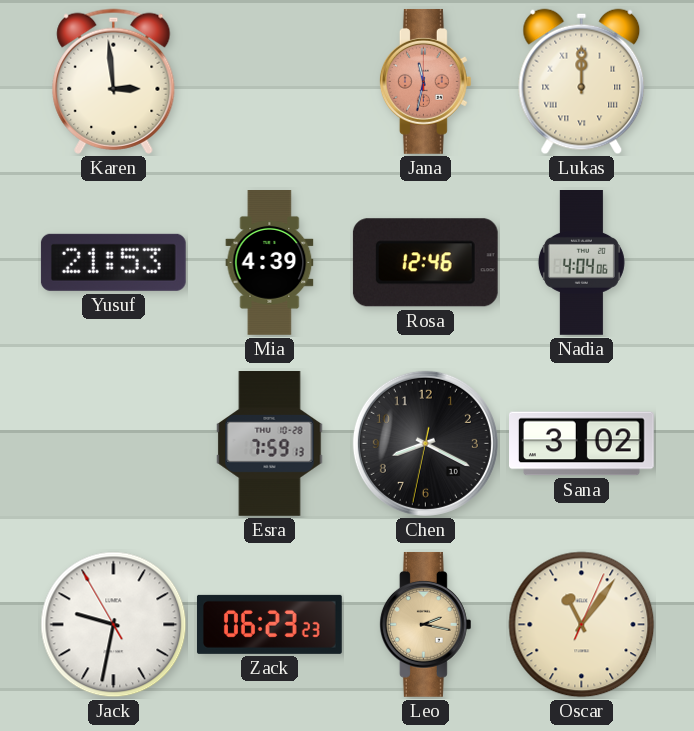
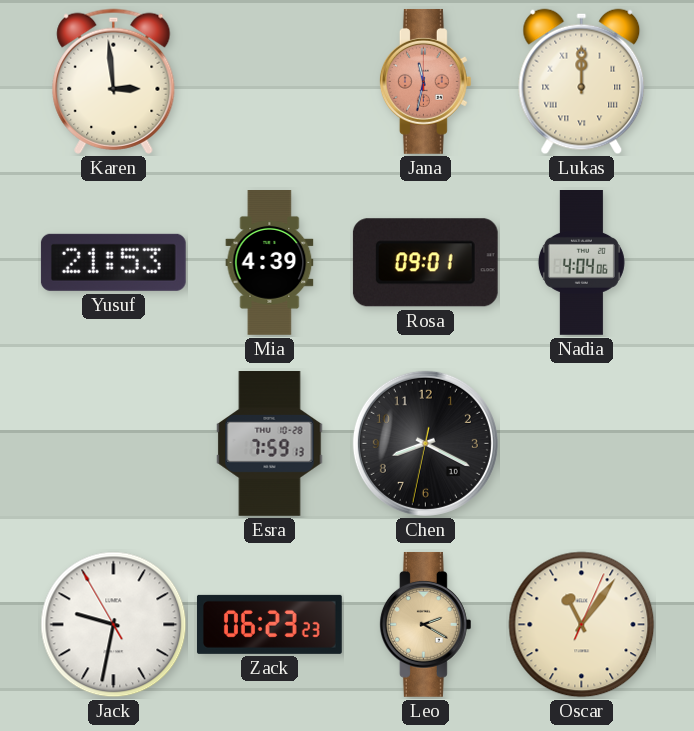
Rosa: 12:46 -> 09:01
Sana: 3:02 -> none
Leo: 2:17 -> 2:20
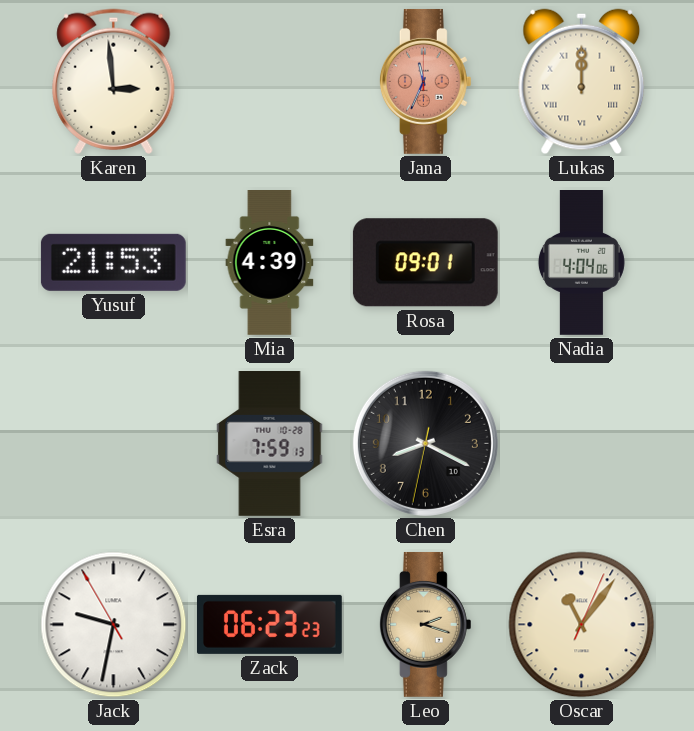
Jana: 11:32 -> 11:34
Leo: 2:20 -> 2:18
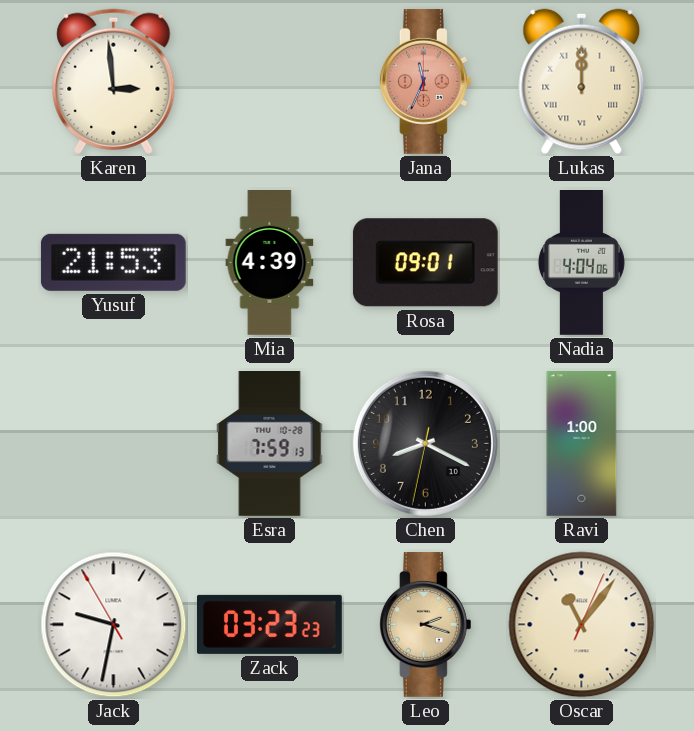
Ravi: none -> 1:00
Zack: 06:23 -> 03:23
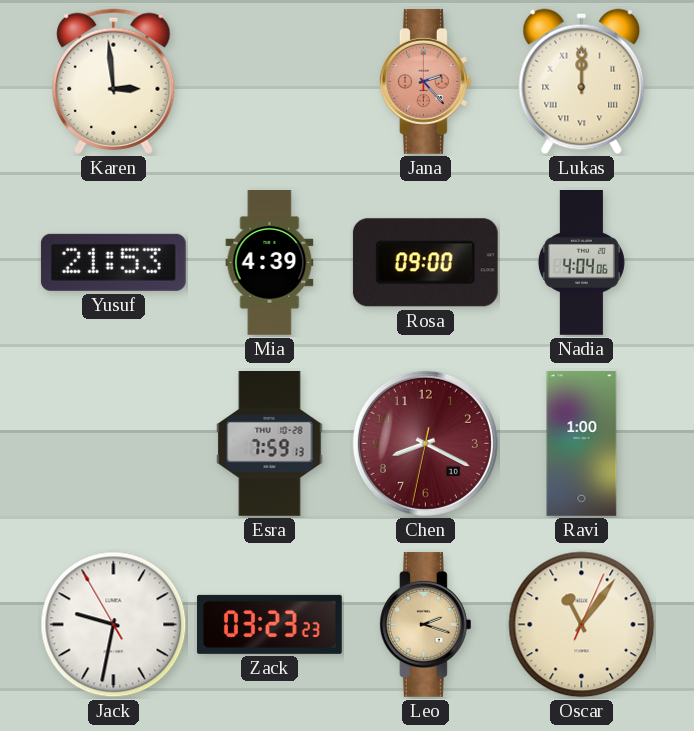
Jana: 11:34 -> 2:23
Rosa: 09:01 -> 09:00
Chen dial: black -> burgundy
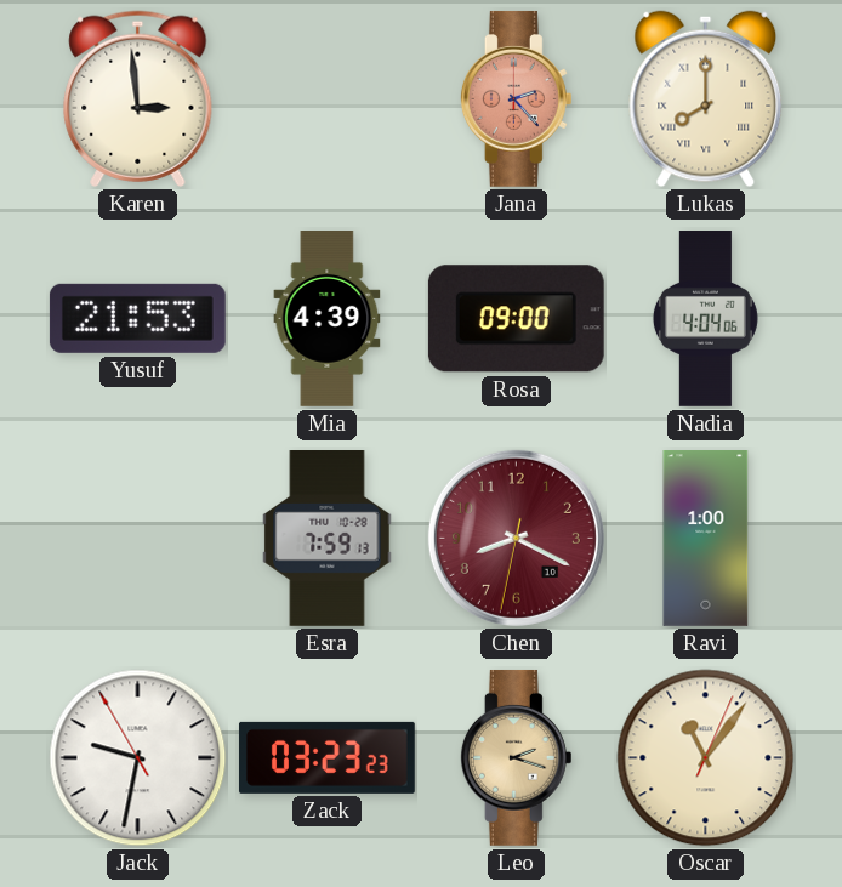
Lukas: 12:00 -> 8:00
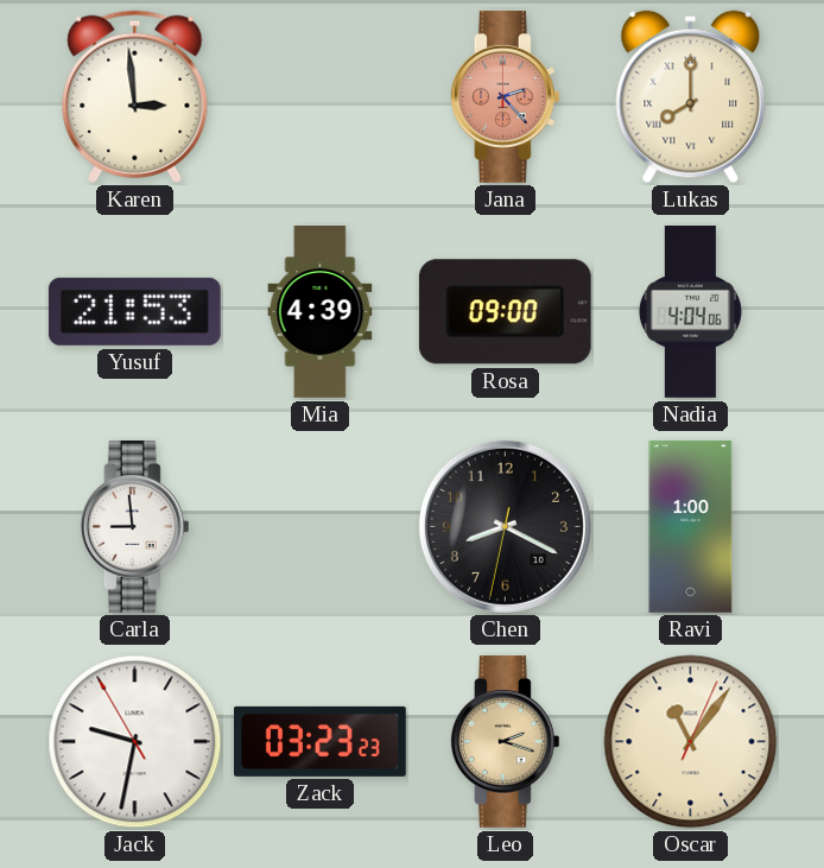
Carla: none -> 8:59
Esra: 7:59 -> none
Chen dial: burgundy -> black
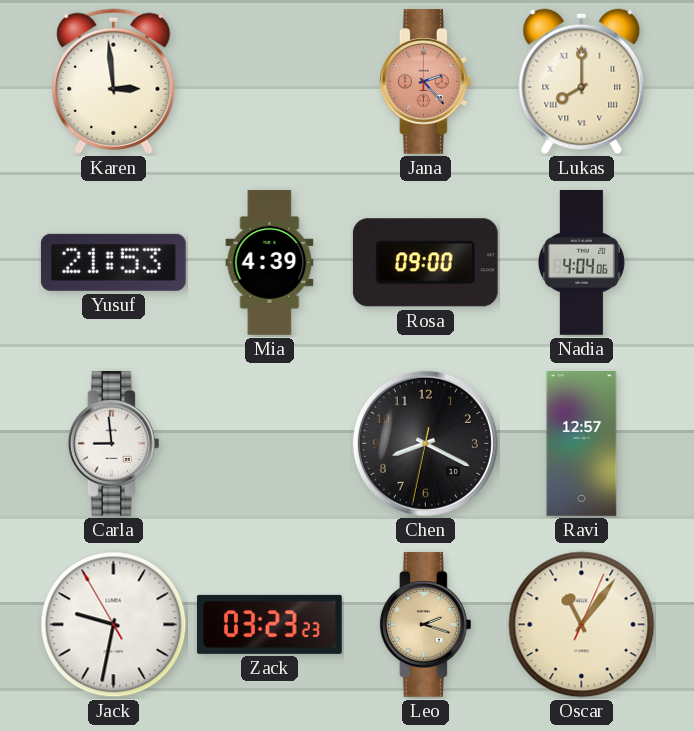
Ravi: 1:00 -> 12:57
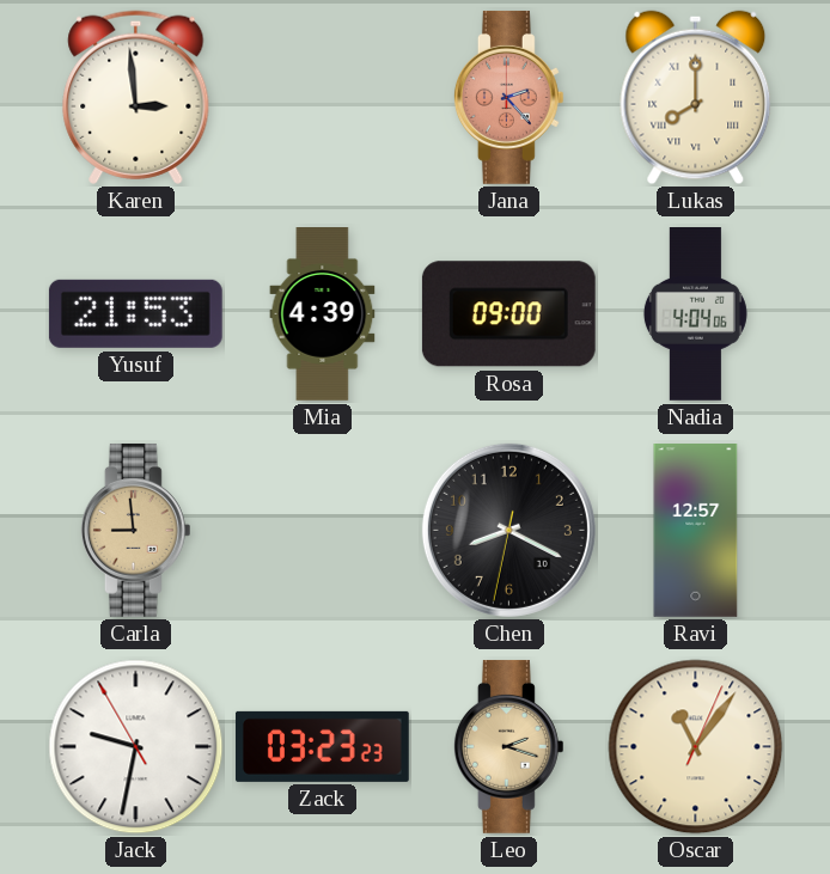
Carla dial: white -> champagne
